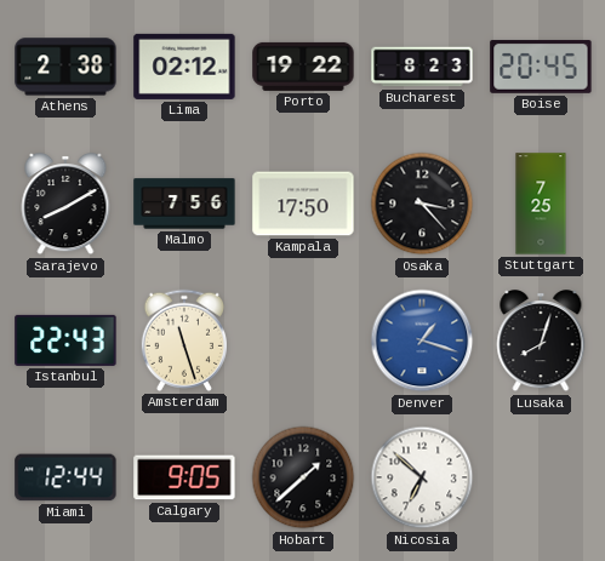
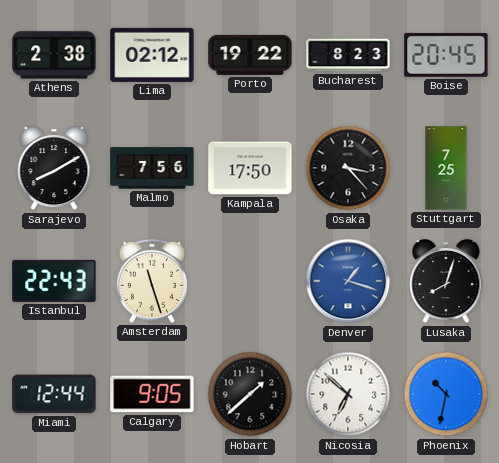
Phoenix: none -> 10:32
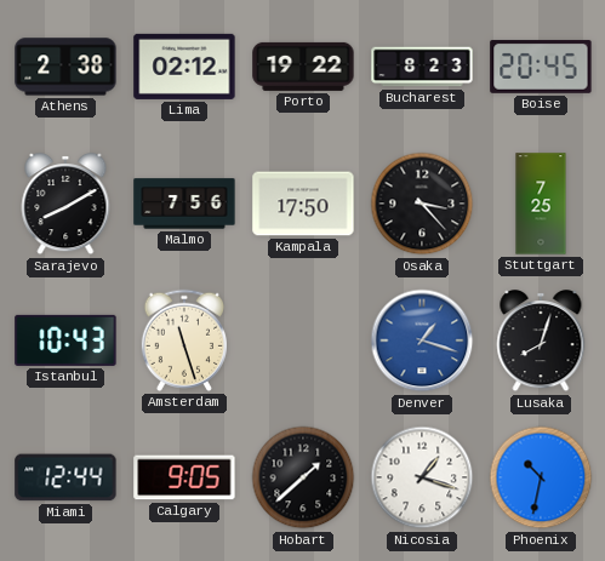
Istanbul: 22:43 -> 10:43
Nicosia: 6:52 -> 1:18
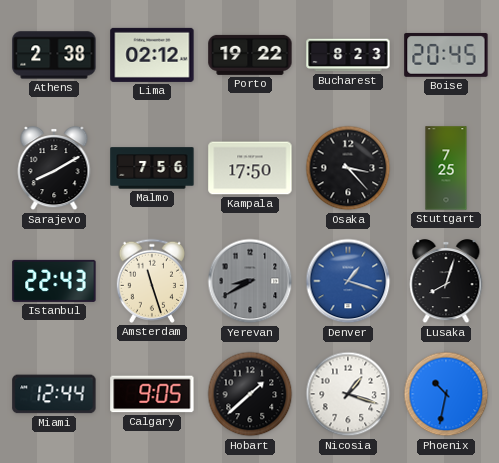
Istanbul: 10:43 -> 22:43
Yerevan: none -> 8:40
